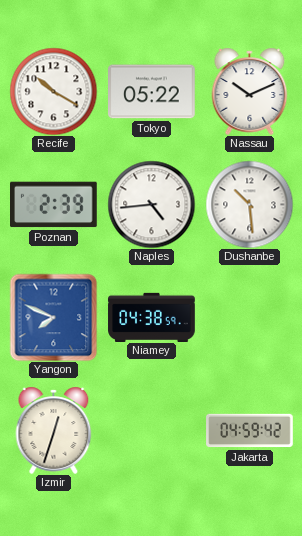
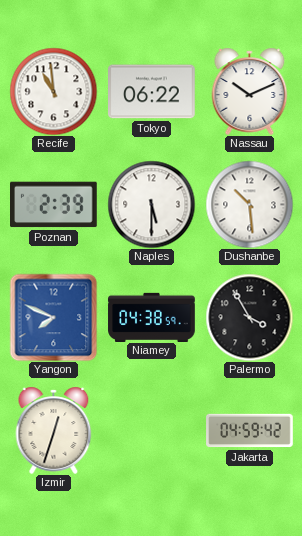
Recife: 10:20 -> 10:59
Tokyo: 05:22 -> 06:22
Naples: 4:44 -> 5:30
Palermo: none -> 3:55
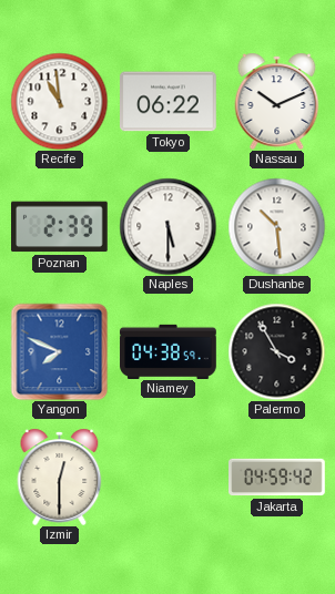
Izmir: 12:33 -> 12:30
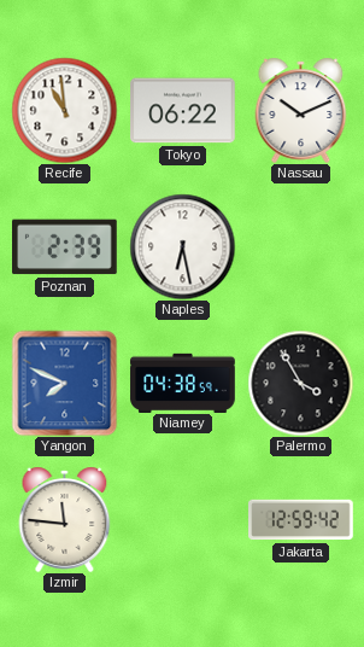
Naples: 5:30 -> 6:28
Dushanbe: 10:29 -> none
Izmir: 12:30 -> 11:46
Jakarta: 04:59 -> 12:59
